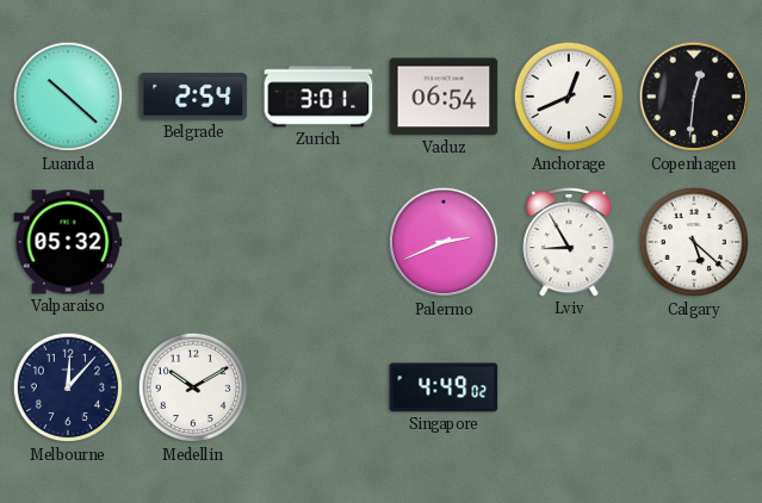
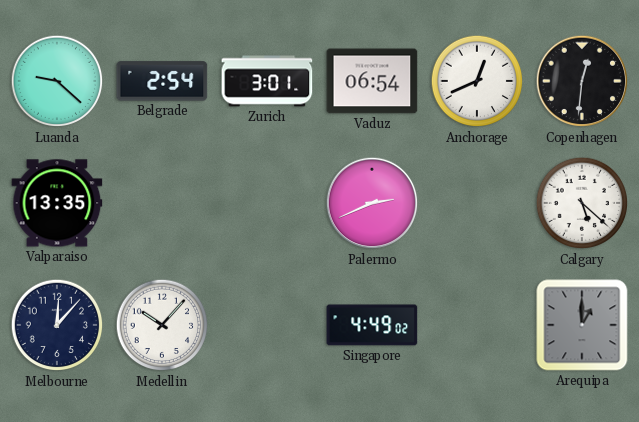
Luanda: 10:22 -> 9:22
Valparaiso: 05:32 -> 13:35
Lviv: 8:55 -> none
Medellin: 10:10 -> 10:07
Arequipa: none -> 1:00
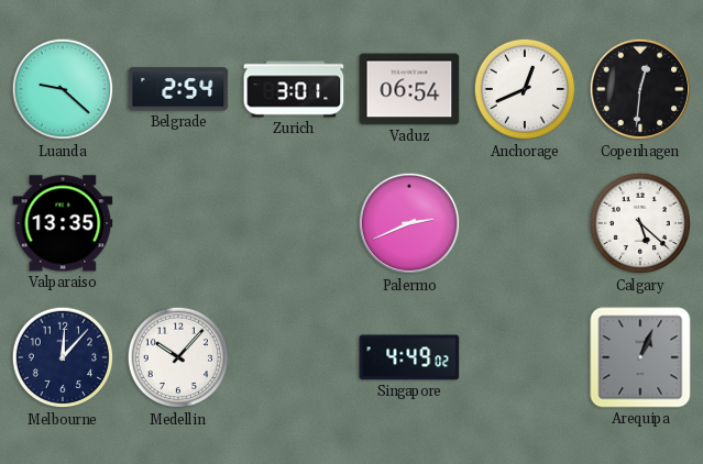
Arequipa: 1:00 -> 1:04
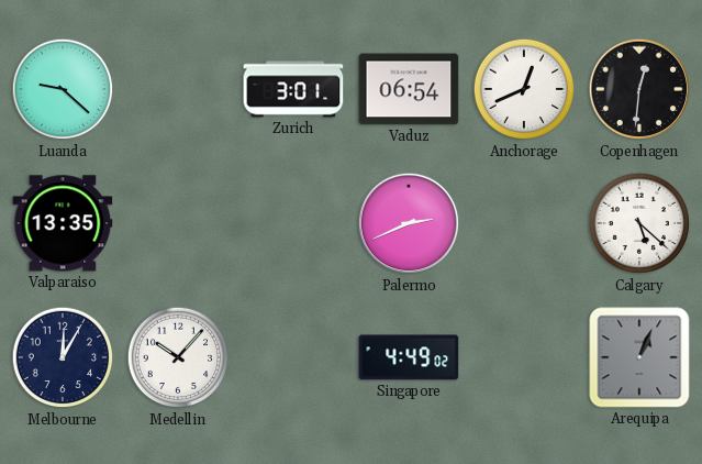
Belgrade: 2:54 -> none
Melbourne: 12:07 -> 12:05
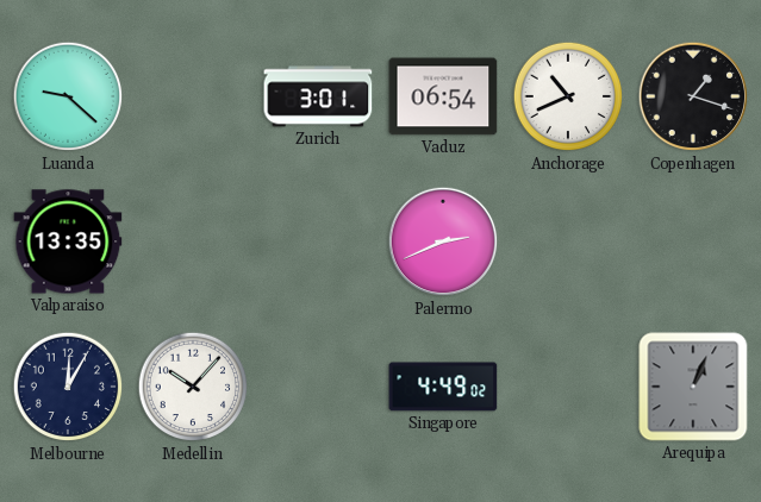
Anchorage: 12:41 -> 10:41
Copenhagen: 12:31 -> 1:18
Calgary: 5:22 -> none
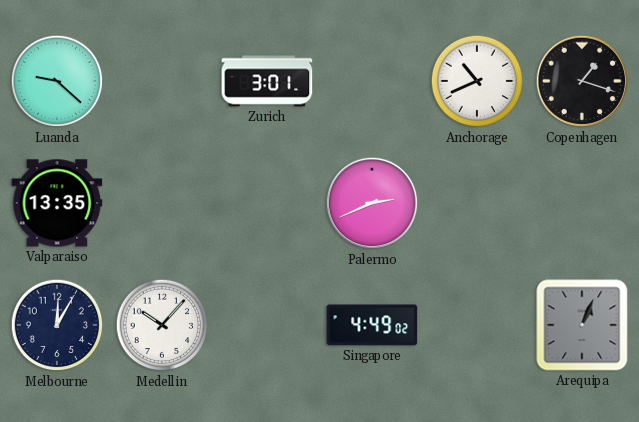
Vaduz: 06:54 -> none
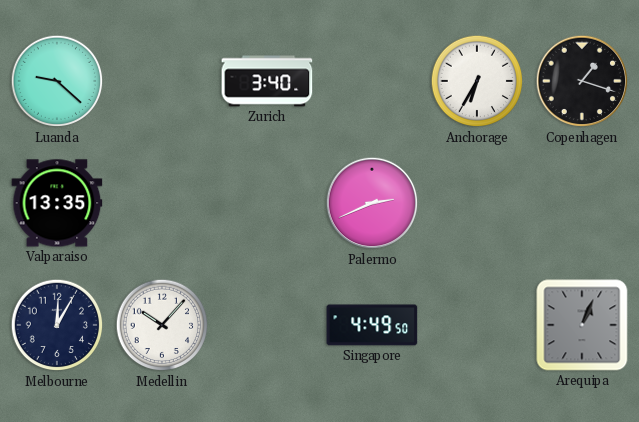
Zurich: 3:01 -> 3:40
Anchorage: 10:41 -> 6:35
Singapore: 4:49:02 -> 4:49:50
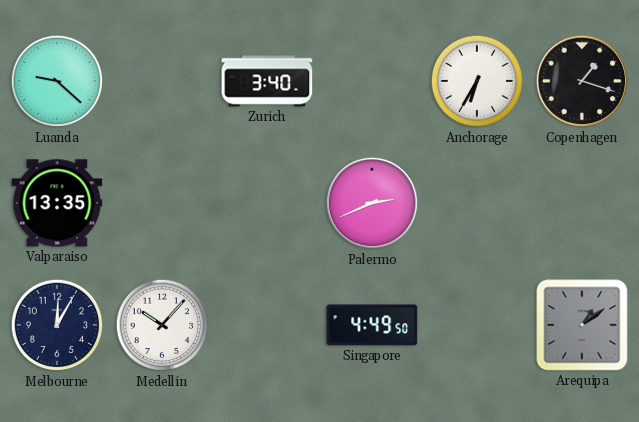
Arequipa: 1:04 -> 1:09
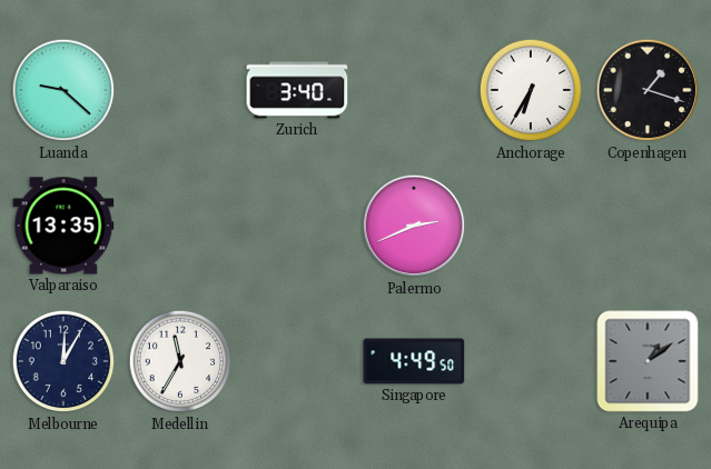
Medellin: 10:07 -> 11:35
